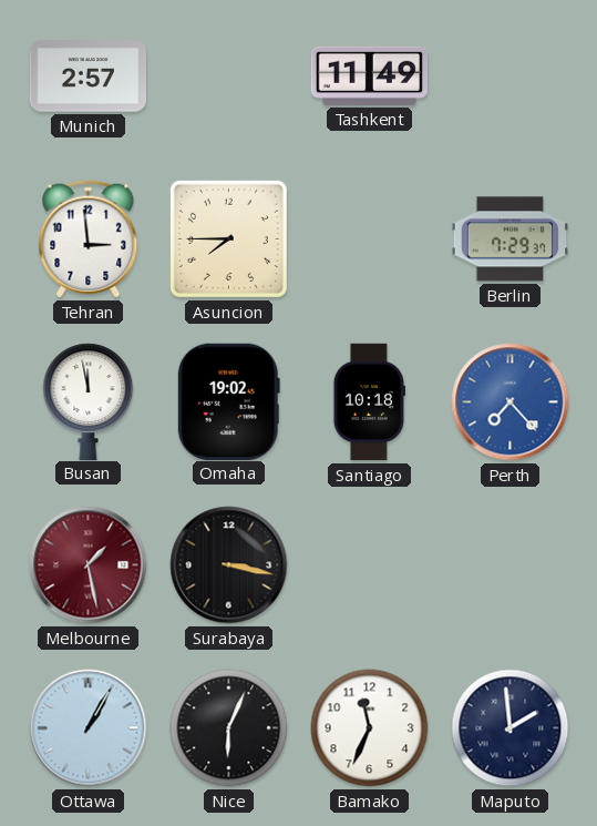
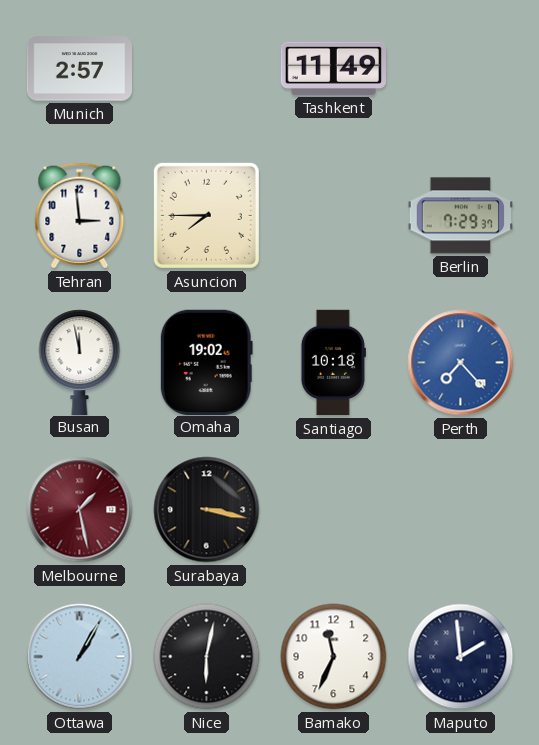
Nice: 6:04 -> 6:02
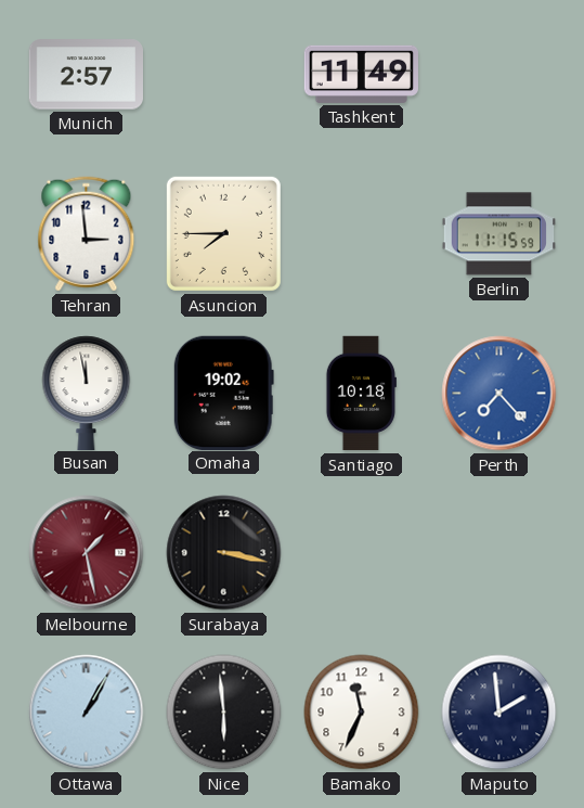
Berlin: 7:29 -> 11:15
Nice: 6:02 -> 5:59
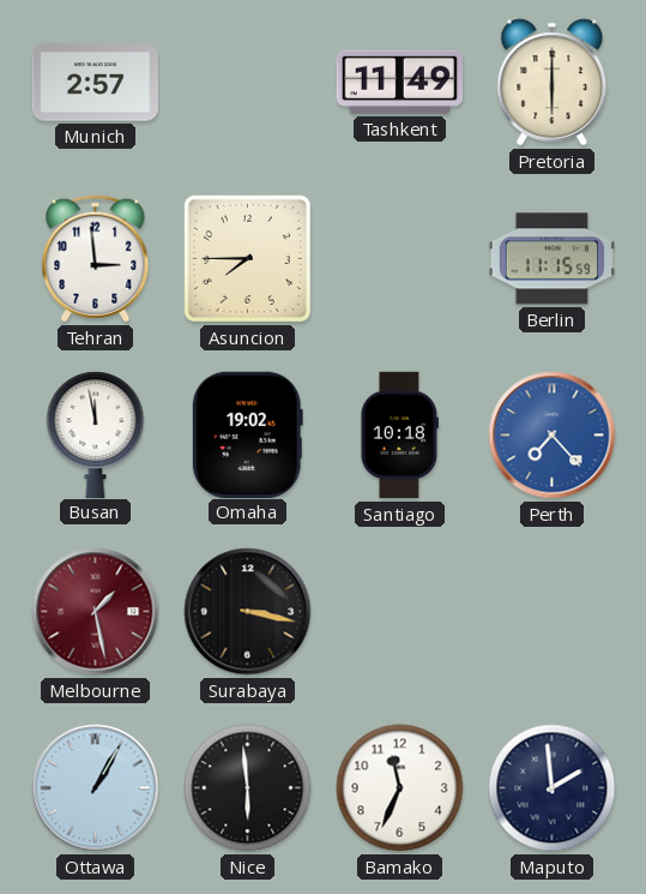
Pretoria: none -> 6:00
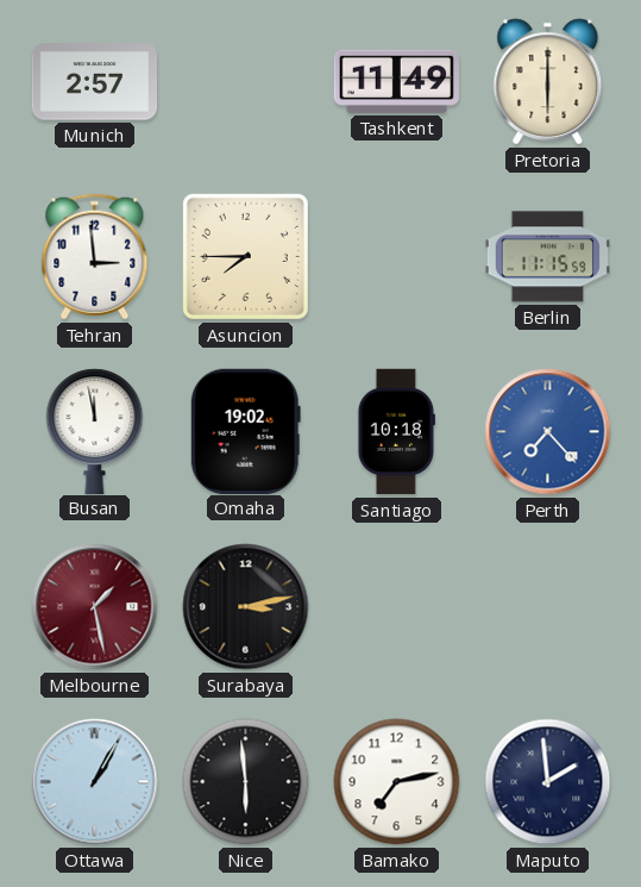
Surabaya: 3:17 -> 3:13
Bamako: 11:34 -> 7:13
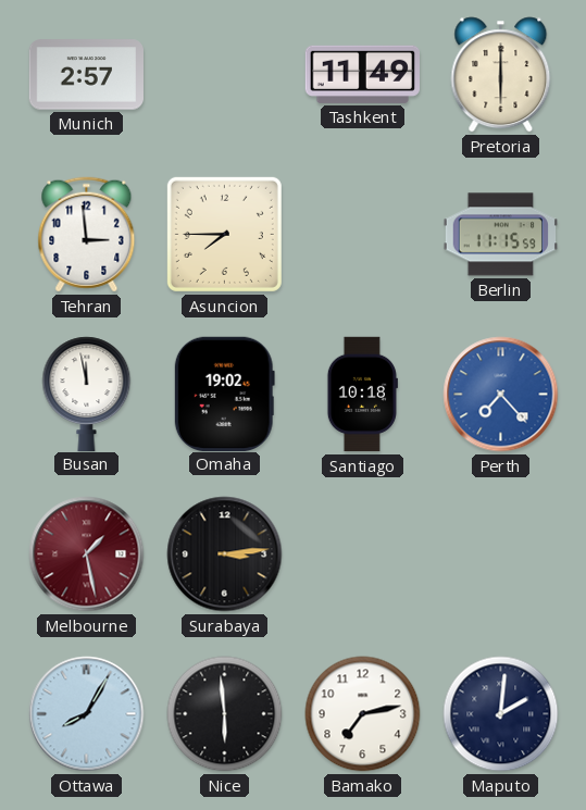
Surabaya: 3:13 -> 3:14
Ottawa: 1:05 -> 8:05
Maputo: 1:59 -> 2:01
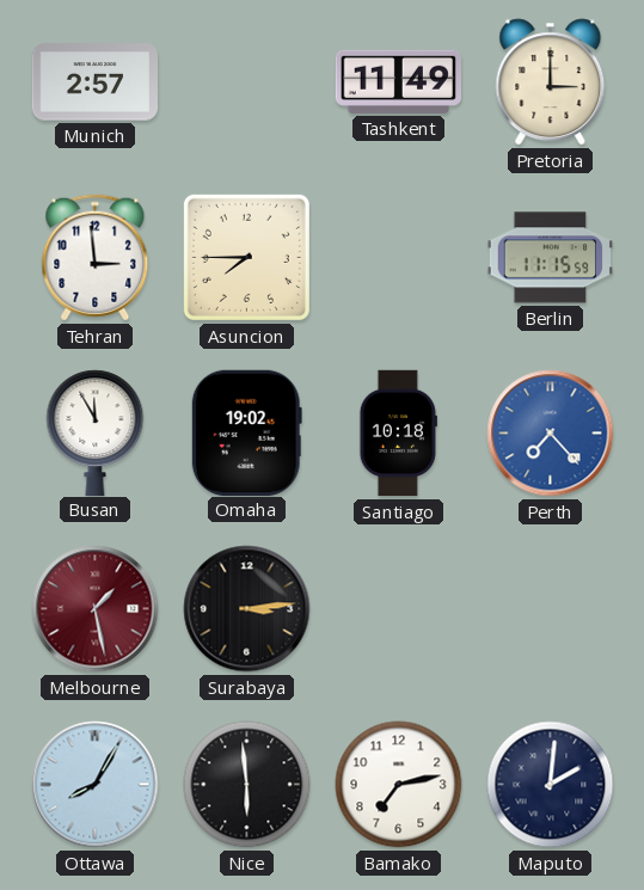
Pretoria: 6:00 -> 3:00
Busan: 11:58 -> 11:55
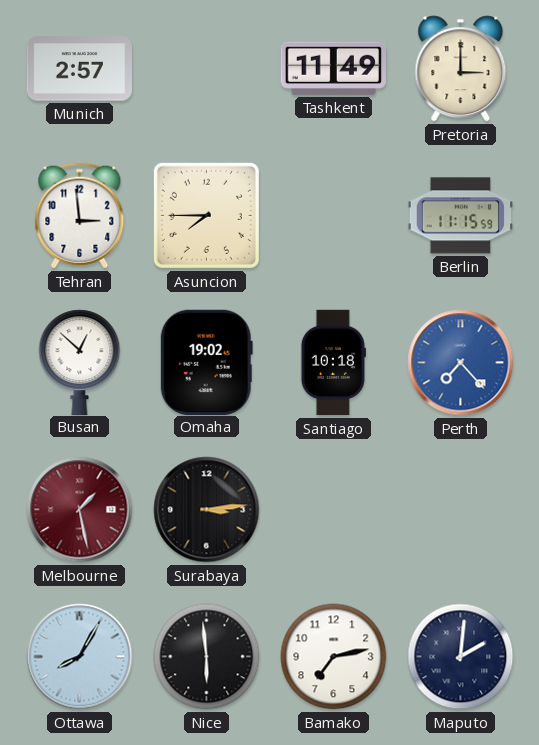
Busan: 11:55 -> 12:52
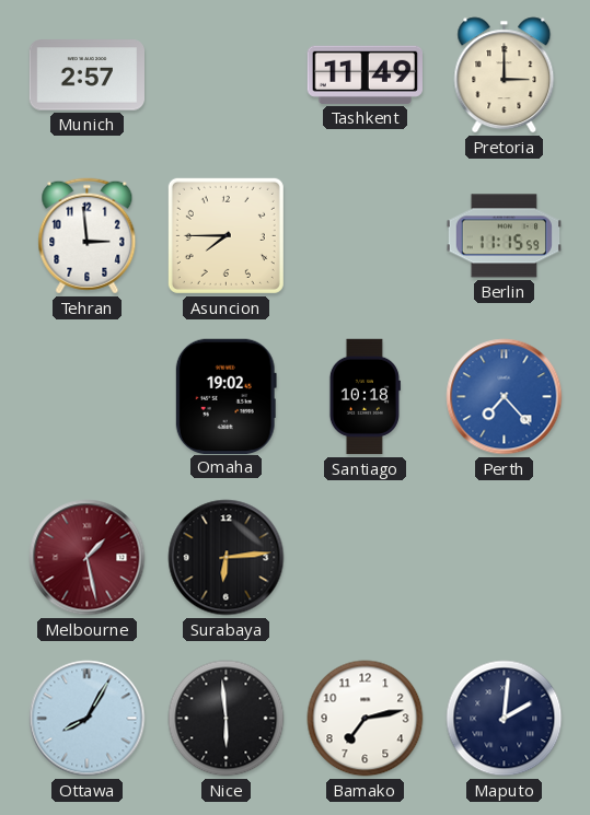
Busan: 12:52 -> none
Surabaya: 3:14 -> 6:14
